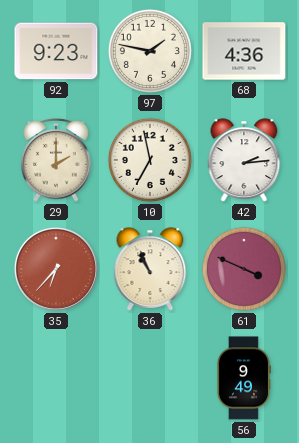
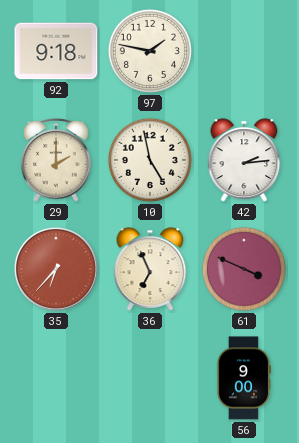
92: 9:23 -> 9:18
68: 4:36 -> none
10: 6:58 -> 4:58
36: 10:56 -> 6:56
56: 9:49 -> 9:00
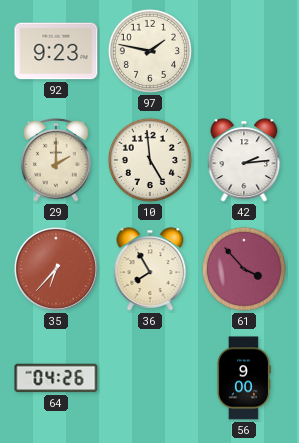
92: 9:18 -> 9:23
10: 4:58 -> 4:59
36: 6:56 -> 7:55
61: 3:49 -> 3:53
64: none -> 04:26
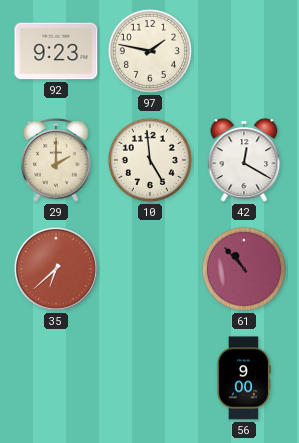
42: 2:14 -> 12:20
35: 6:37 -> 6:38
36: 7:55 -> none
61: 3:53 -> 10:53
64: 04:26 -> none
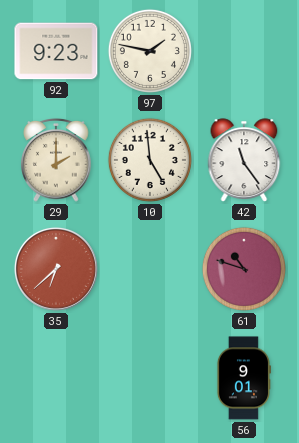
42: 12:20 -> 11:24
61: 10:53 -> 10:48
56: 9:00 -> 9:01
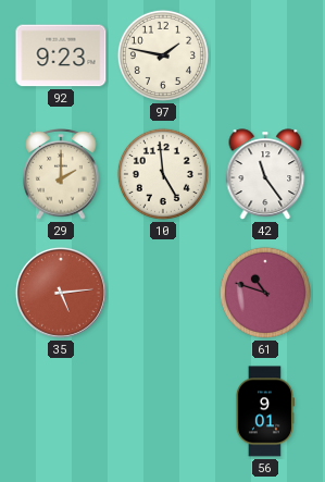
35: 6:38 -> 5:14
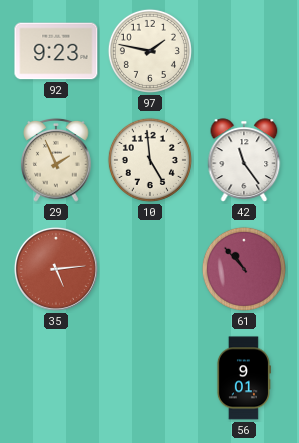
29: 2:00 -> 1:56
61: 10:48 -> 10:53
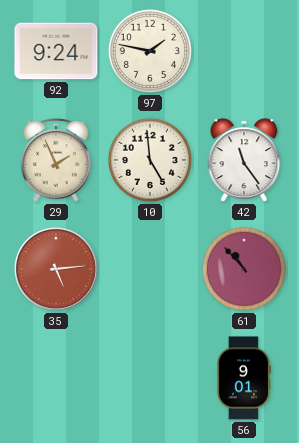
92: 9:23 -> 9:24
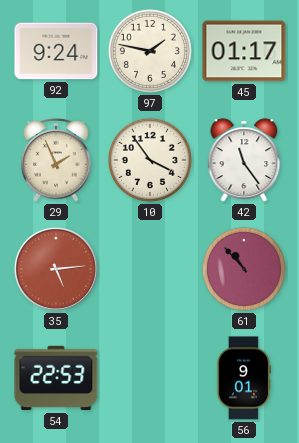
45: none -> 01:17
10: 4:59 -> 3:54
54: none -> 22:53
